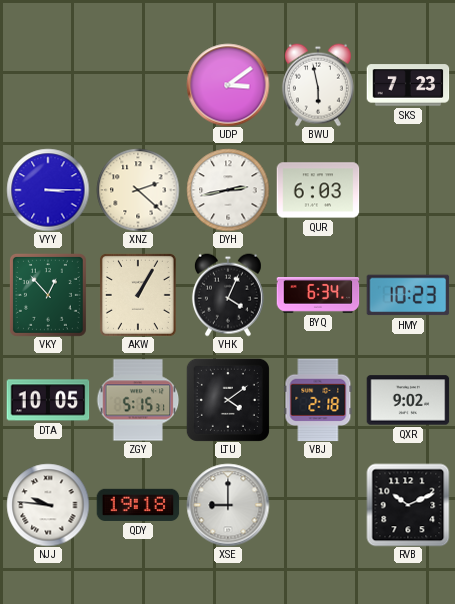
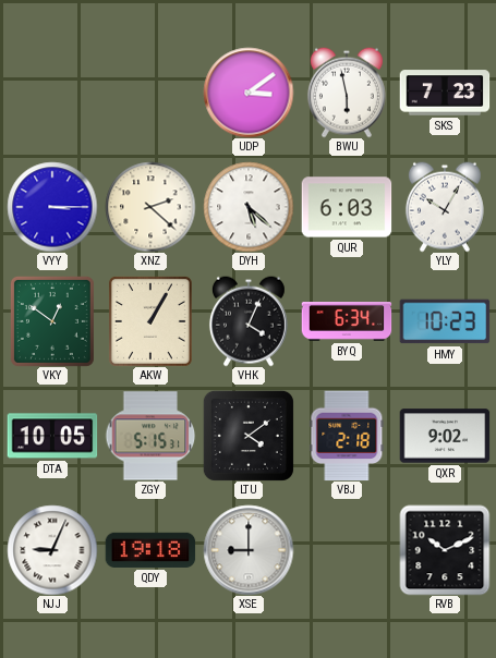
DYH: 2:43 -> 5:22
YLY: none -> 10:05
VKY: 12:53 -> 12:51
NJJ: 9:46 -> 9:04
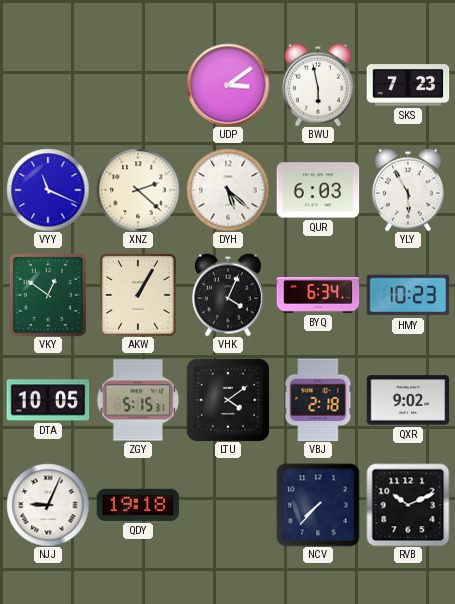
VYY: 3:15 -> 11:19
YLY: 10:05 -> 5:55
XSE: 9:00 -> none
NCV: none -> 7:37
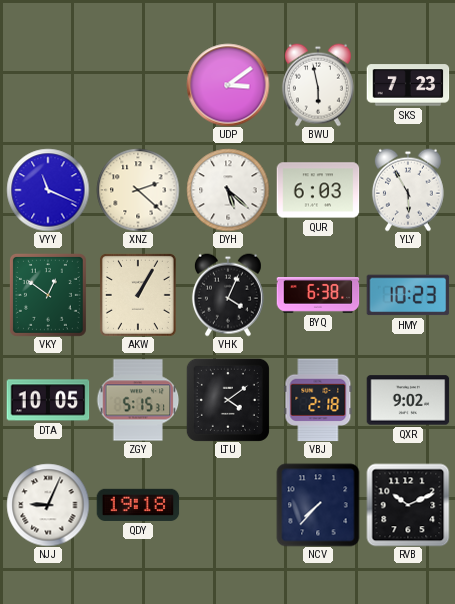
BYQ: 6:34 -> 6:38
